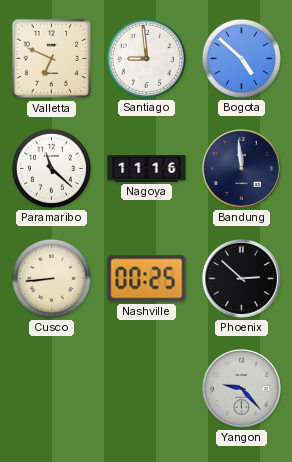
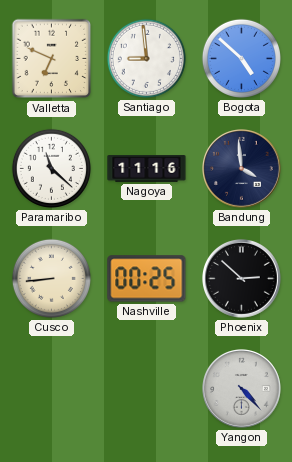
Bandung: 11:59 -> 3:59
Yangon: 9:23 -> 4:23
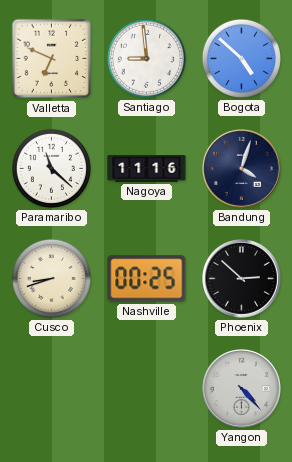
Bandung: 3:59 -> 4:03
Cusco: 8:44 -> 8:42
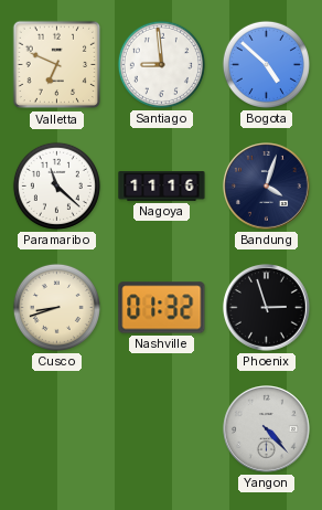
Nashville: 00:25 -> 01:32
Phoenix: 2:52 -> 2:57
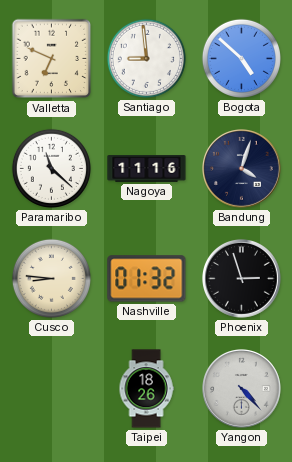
Cusco: 8:42 -> 8:46
Taipei: none -> 18:26
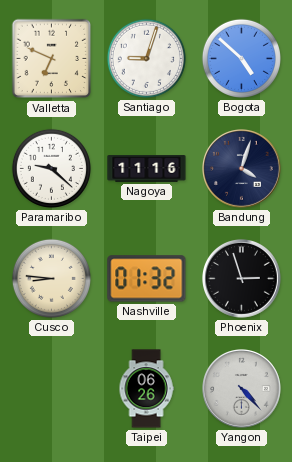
Santiago: 8:59 -> 9:03
Paramaribo: 11:22 -> 9:22
Taipei: 18:26 -> 06:26
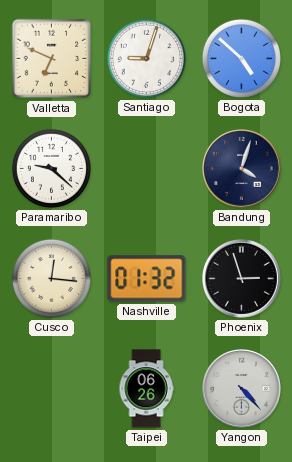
Nagoya: 11:16 -> none
Cusco: 8:46 -> 12:16
